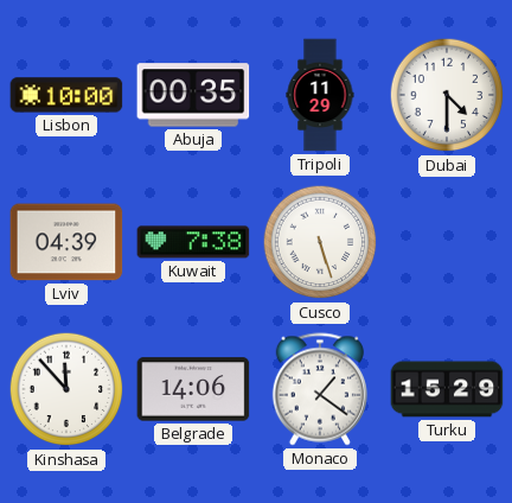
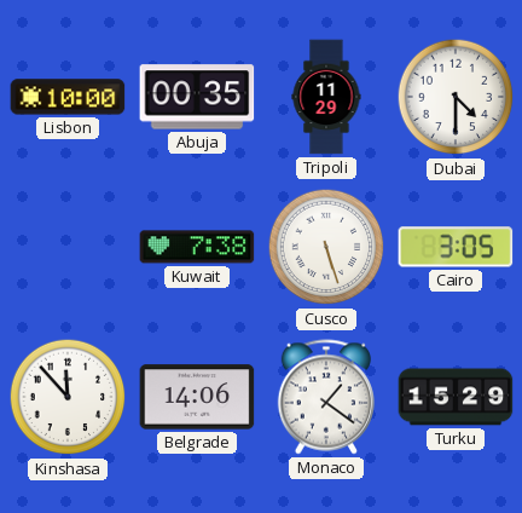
Lviv: 04:39 -> none
Cairo: none -> 3:05
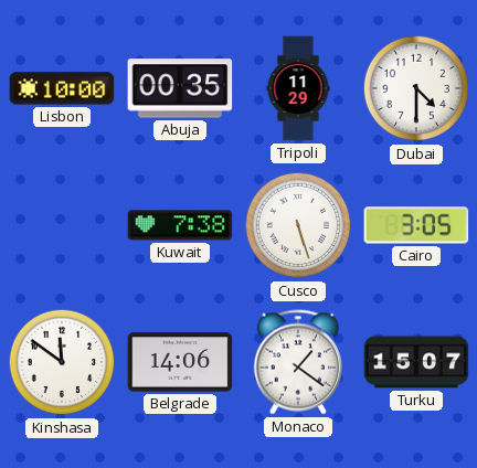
Kinshasa: 11:53 -> 11:51
Turku: 15:29 -> 15:07
